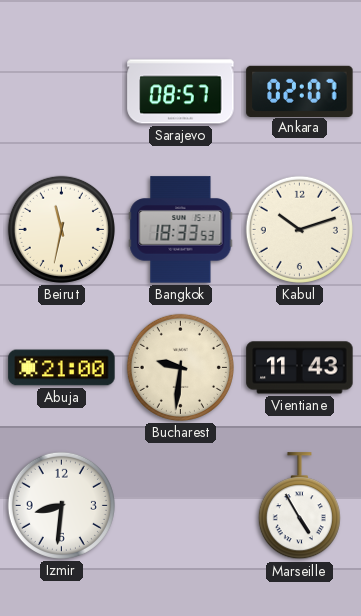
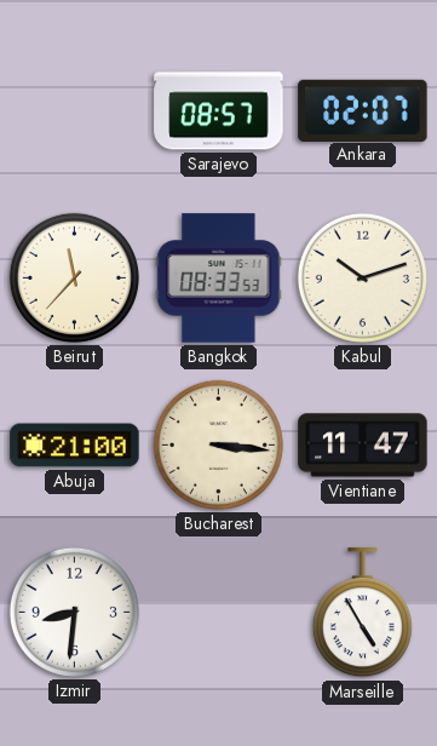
Beirut: 11:32 -> 11:37
Bangkok: 18:33 -> 08:33
Bucharest: 9:31 -> 3:16
Vientiane: 11:43 -> 11:47
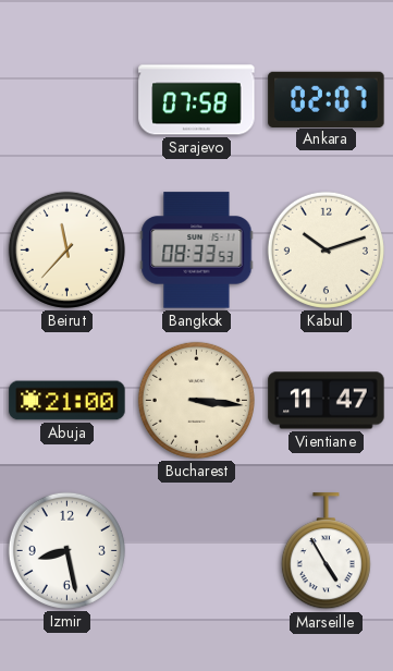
Sarajevo: 08:57 -> 07:58
Izmir: 8:31 -> 8:28
